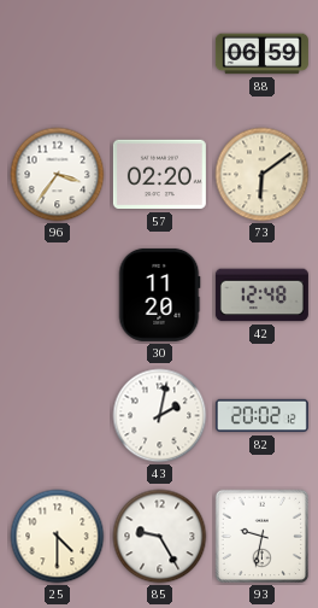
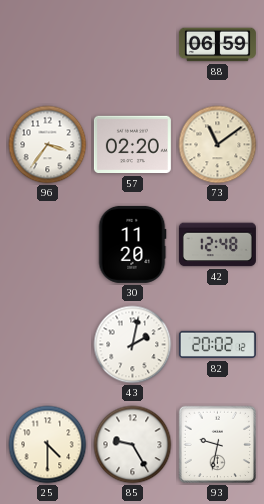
73: 6:09 -> 11:09
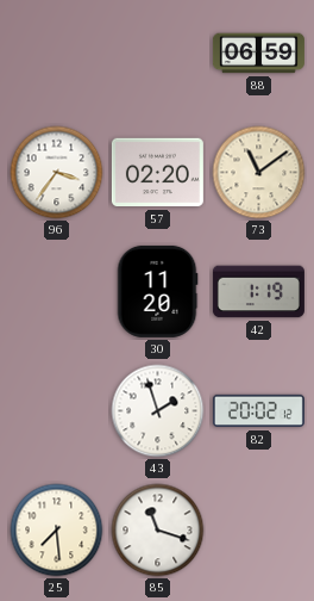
42: 12:48 -> 1:19
43: 2:02 -> 1:57
25: 4:30 -> 7:29
85: 9:25 -> 11:18
93: 9:32 -> none
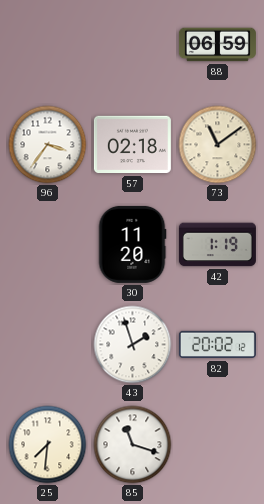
57: 02:20 -> 02:18
25: 7:29 -> 7:31
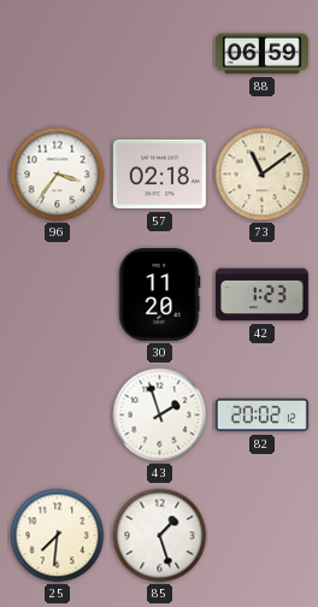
42: 1:19 -> 1:23
85: 11:18 -> 1:27
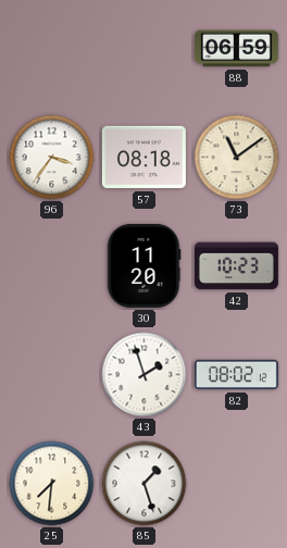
57: 02:18 -> 08:18
42: 1:23 -> 10:23
82: 20:02 -> 08:02
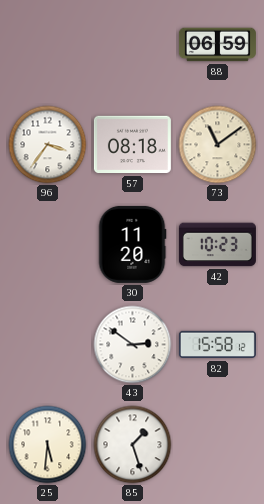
43: 1:57 -> 2:51
82: 08:02 -> 15:58
25: 7:31 -> 5:31
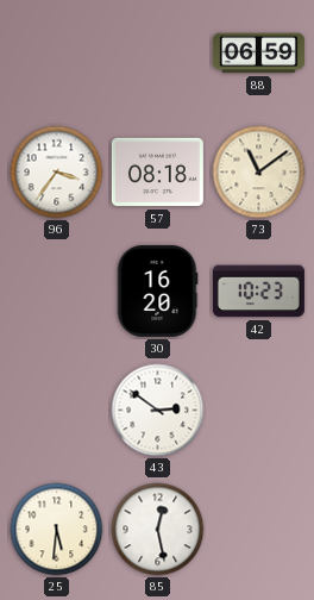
30: 11:20 -> 16:20
82: 15:58 -> none
85: 1:27 -> 12:28
